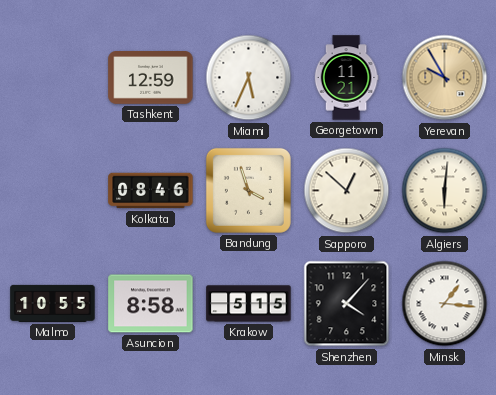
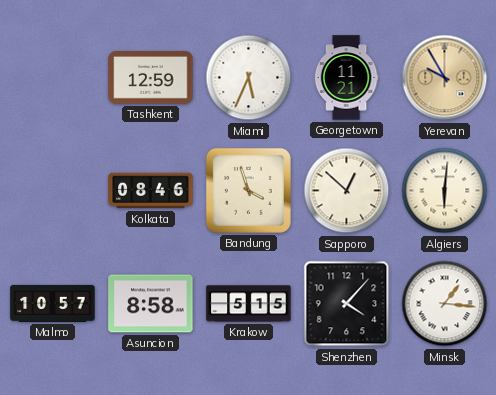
Malmo: 10:55 -> 10:57
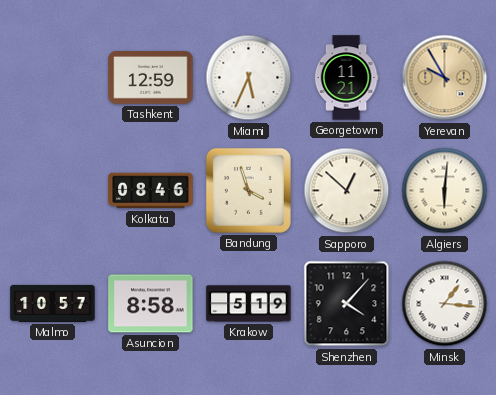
Krakow: 5:15 -> 5:19
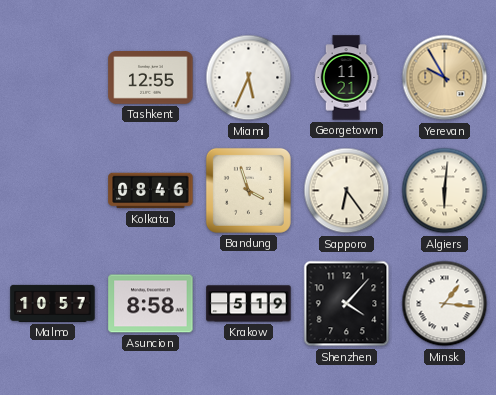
Tashkent: 12:59 -> 12:55
Sapporo: 12:52 -> 6:24
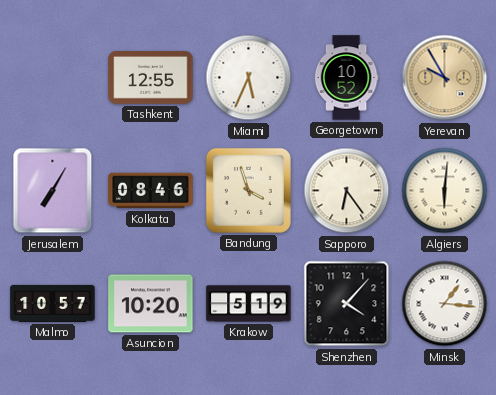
Georgetown: 11:21 -> 10:52
Jerusalem: none -> 7:05
Asuncion: 8:58 -> 10:20
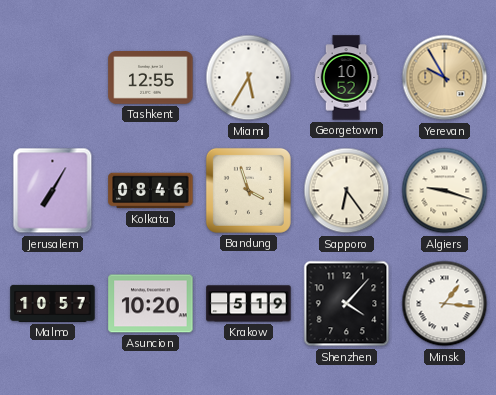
Miami: 5:34 -> 5:35
Algiers: 6:01 -> 9:18
